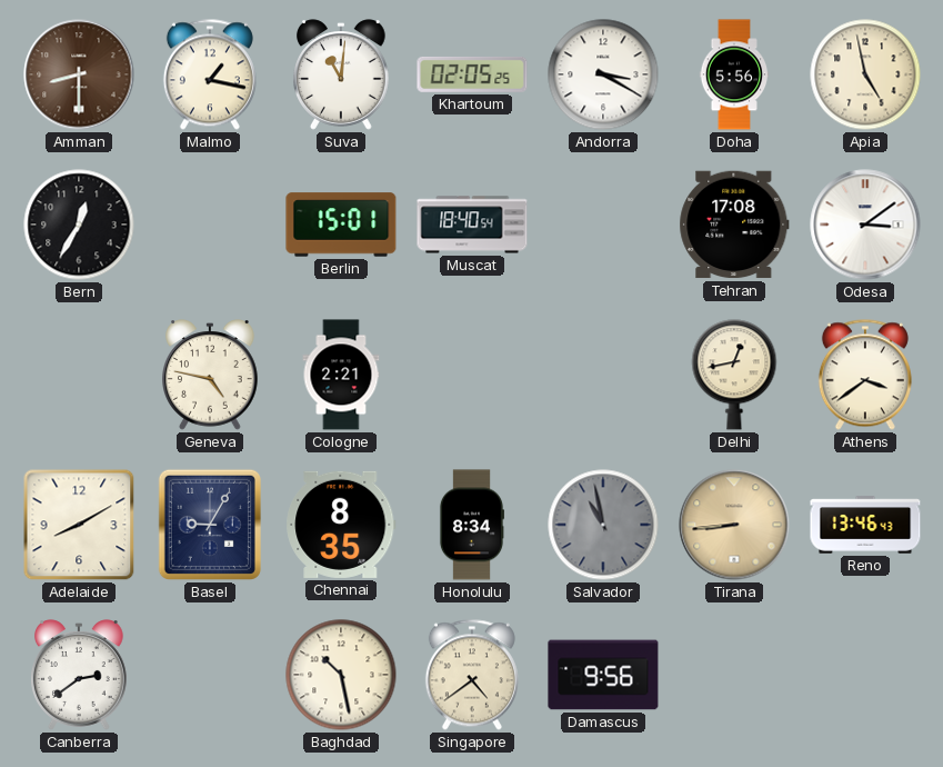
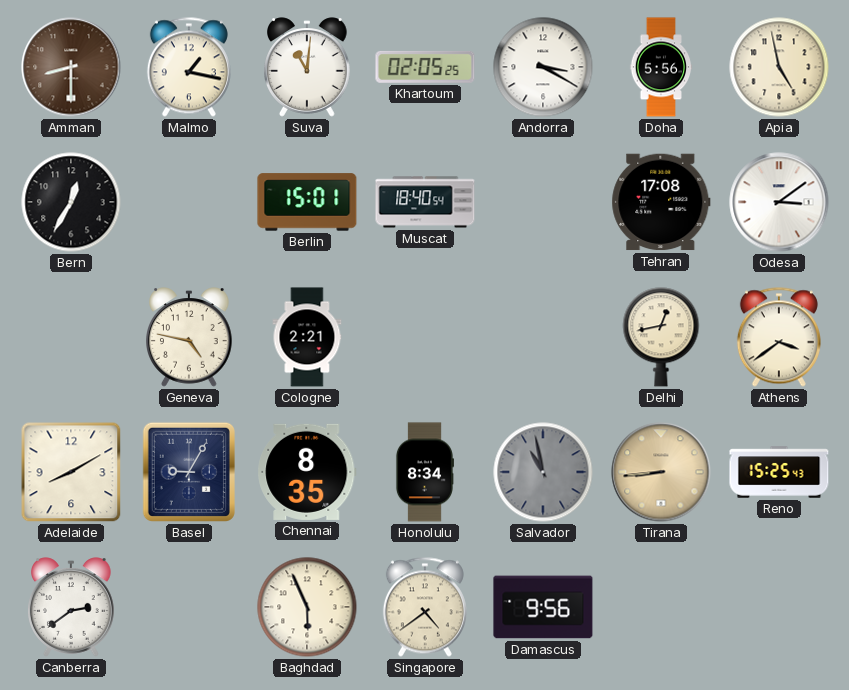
Reno: 13:46 -> 15:25
Baghdad: 10:28 -> 5:56
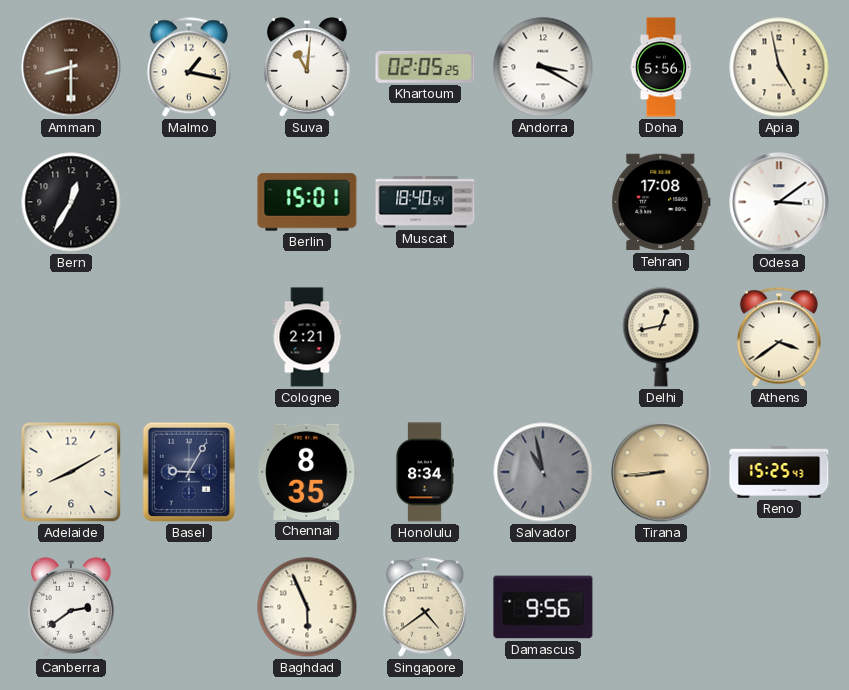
Geneva: 4:47 -> none
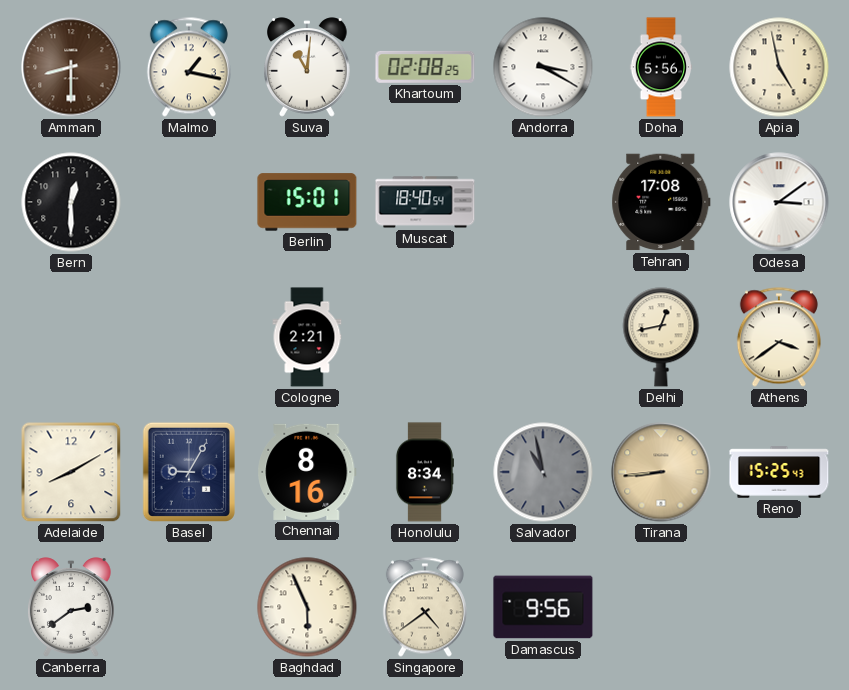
Khartoum: 02:05 -> 02:08
Bern: 12:35 -> 12:30
Chennai: 8:35 -> 8:16
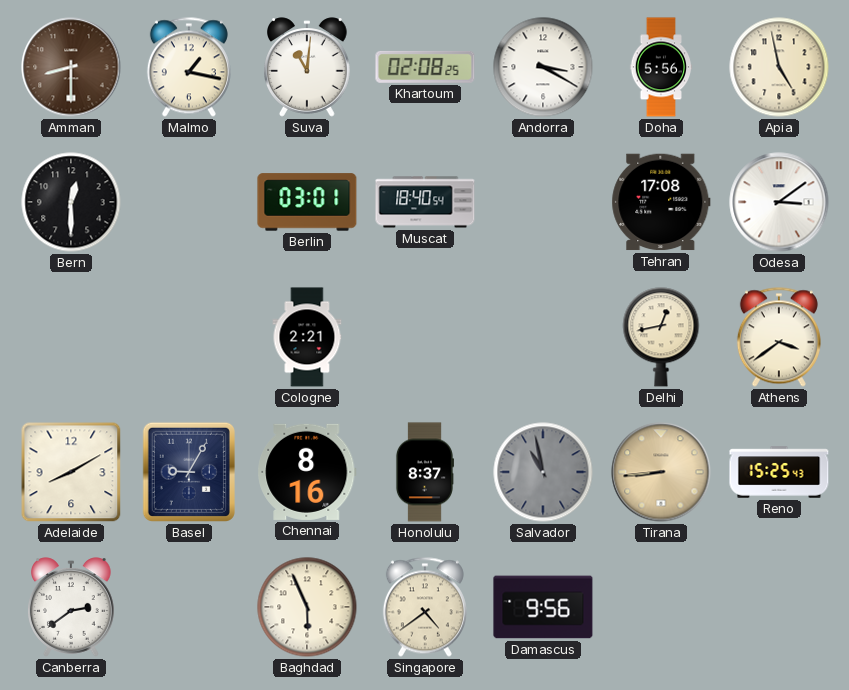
Berlin: 15:01 -> 03:01
Honolulu: 8:34 -> 8:37
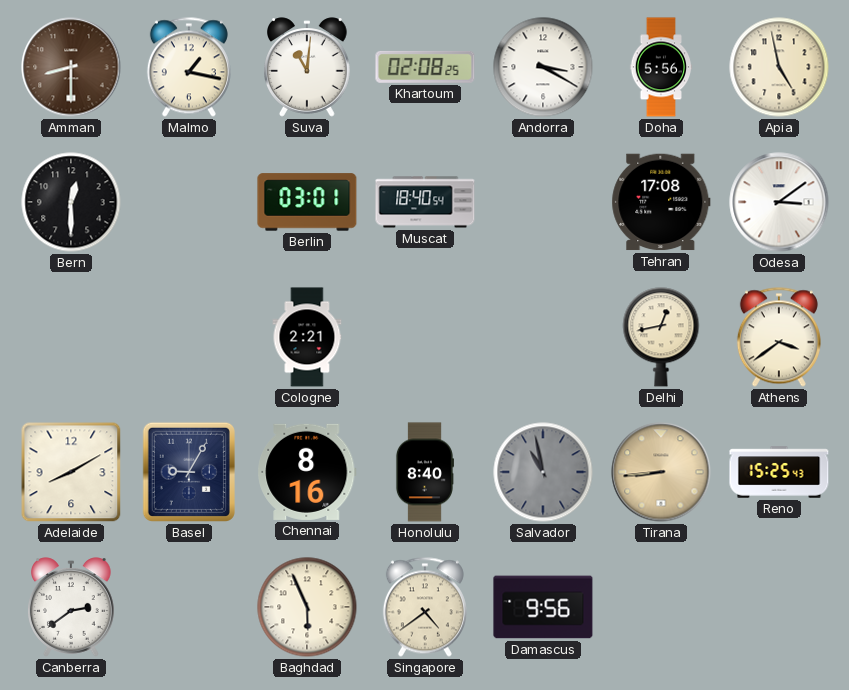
Honolulu: 8:37 -> 8:40
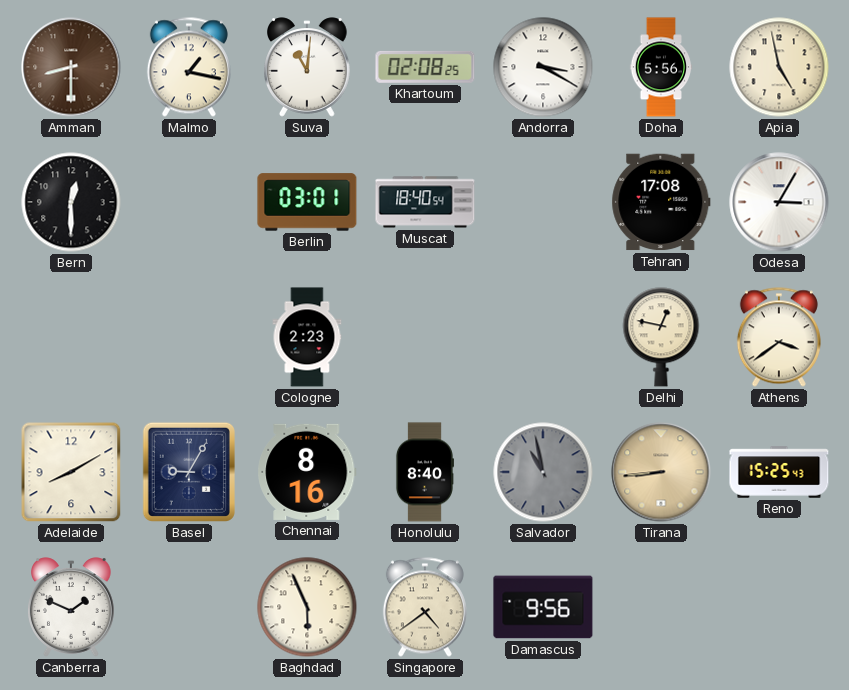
Odesa: 3:09 -> 3:05
Cologne: 2:21 -> 2:23
Delhi: 12:43 -> 12:47
Canberra: 2:39 -> 1:49
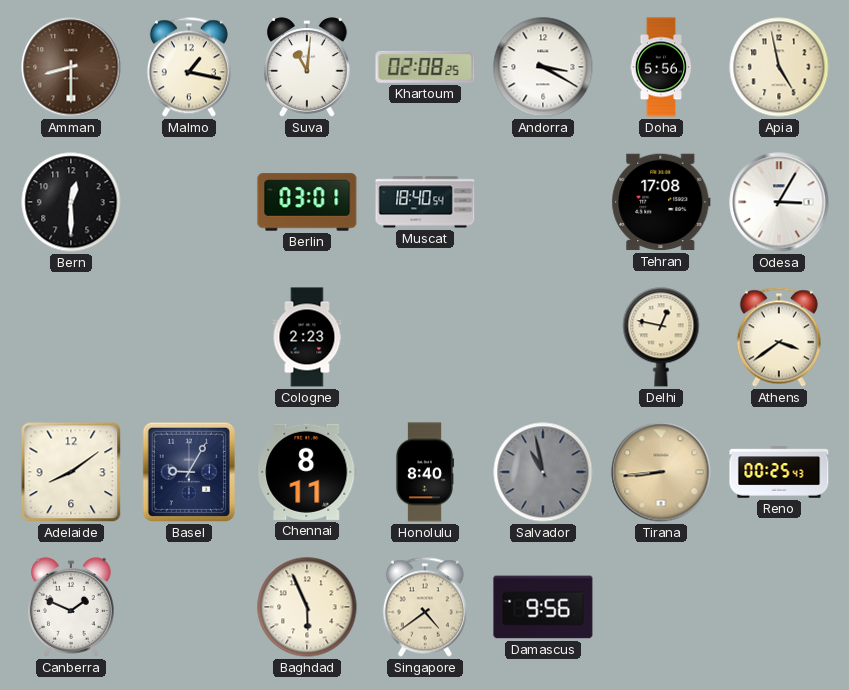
Adelaide: 8:10 -> 8:09
Chennai: 8:16 -> 8:11
Reno: 15:25 -> 00:25
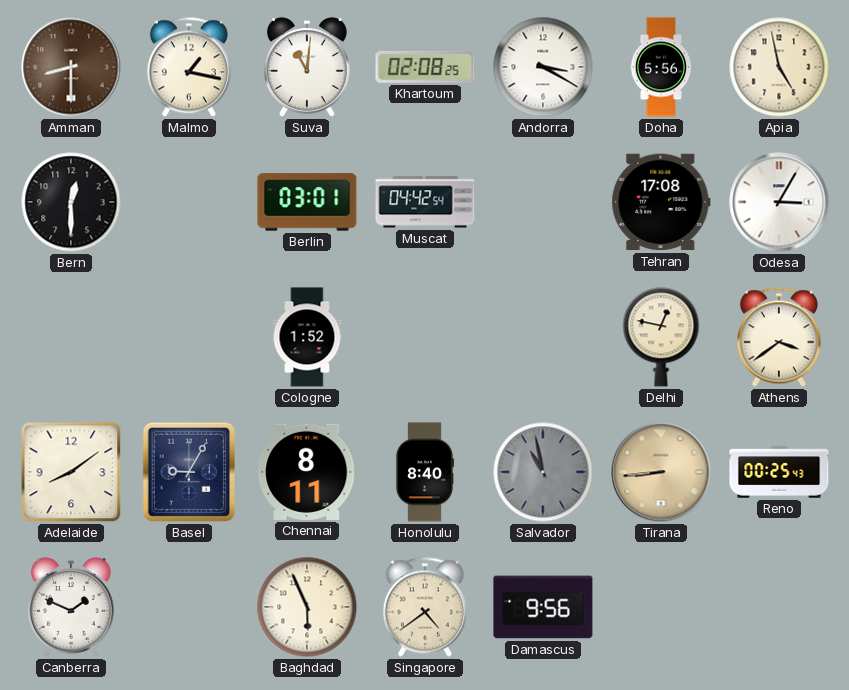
Muscat: 18:40 -> 04:42
Cologne: 2:23 -> 1:52
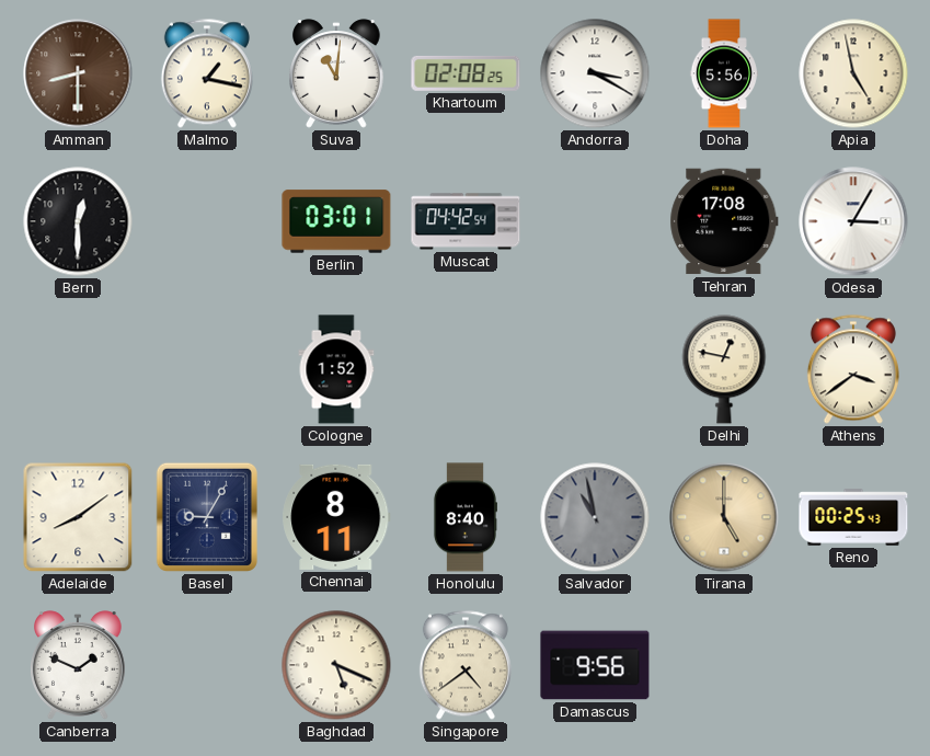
Tirana: 8:44 -> 5:00
Baghdad: 5:56 -> 5:19
